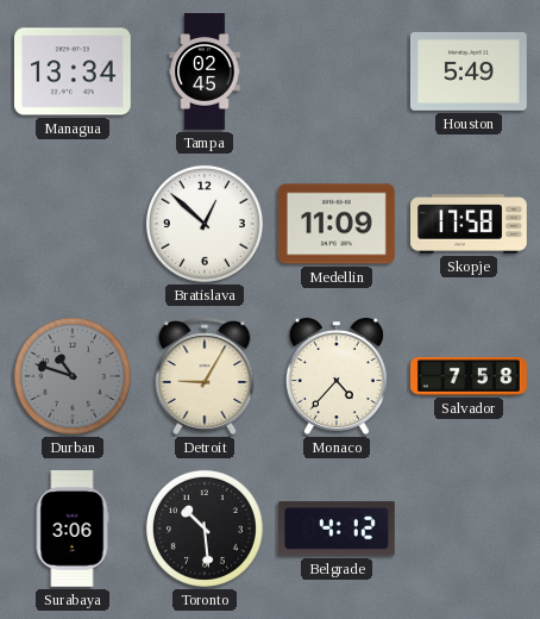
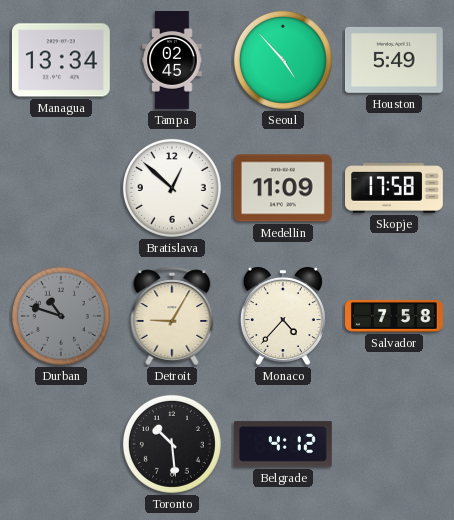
Seoul: none -> 4:53
Surabaya: 3:06 -> none
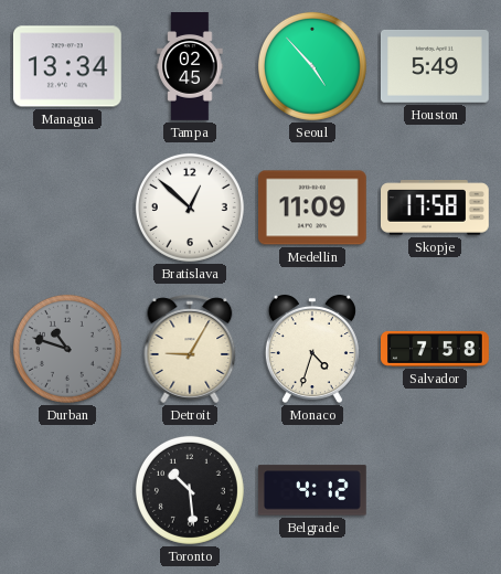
Monaco: 4:37 -> 4:33
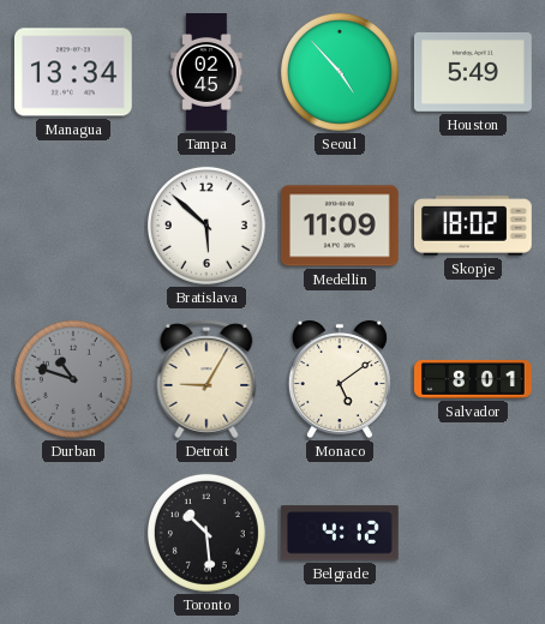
Bratislava: 12:52 -> 5:52
Skopje: 17:58 -> 18:02
Monaco: 4:33 -> 5:09
Salvador: 7:58 -> 8:01
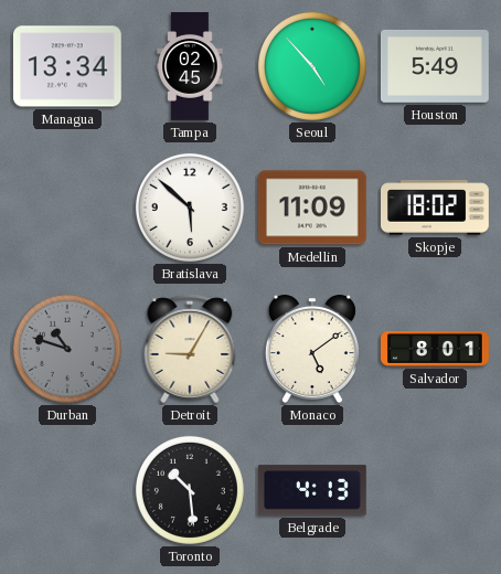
Belgrade: 4:12 -> 4:13
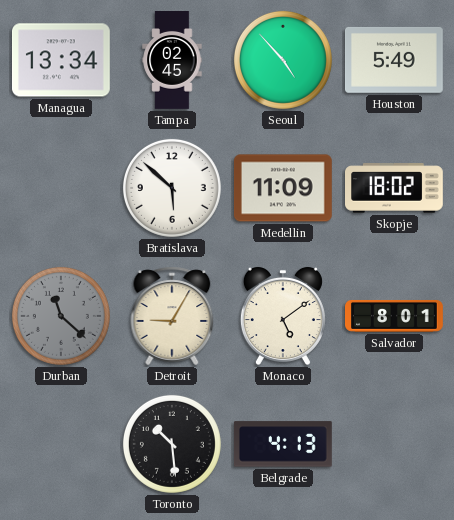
Durban: 10:48 -> 11:22
